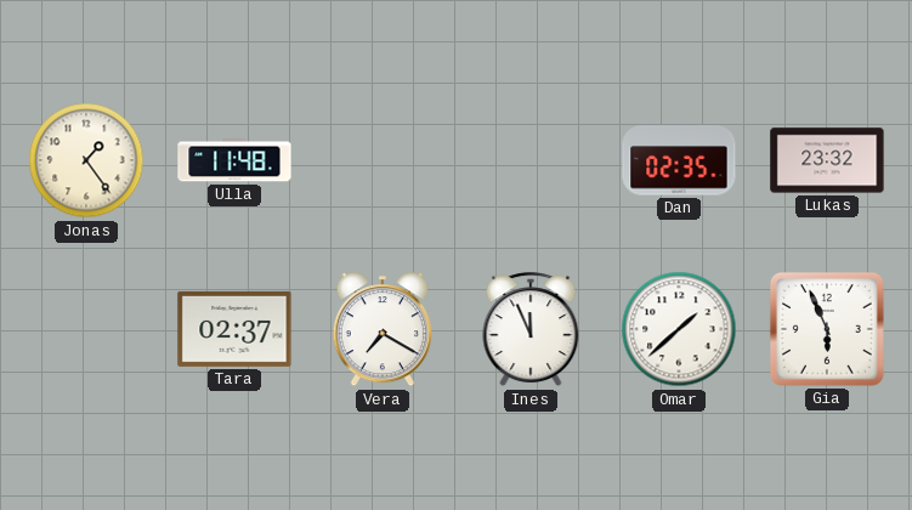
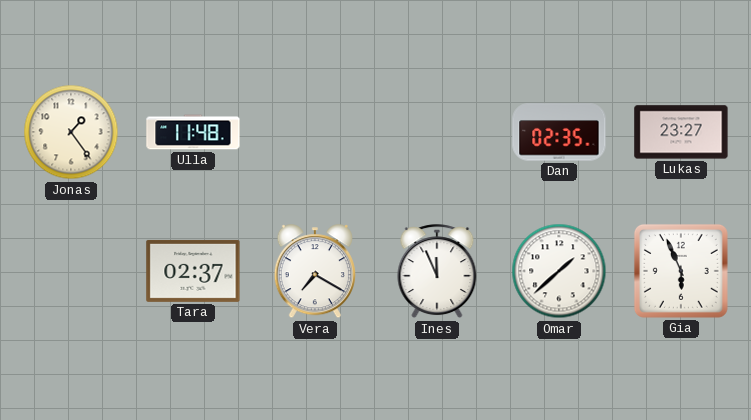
Lukas: 23:32 -> 23:27
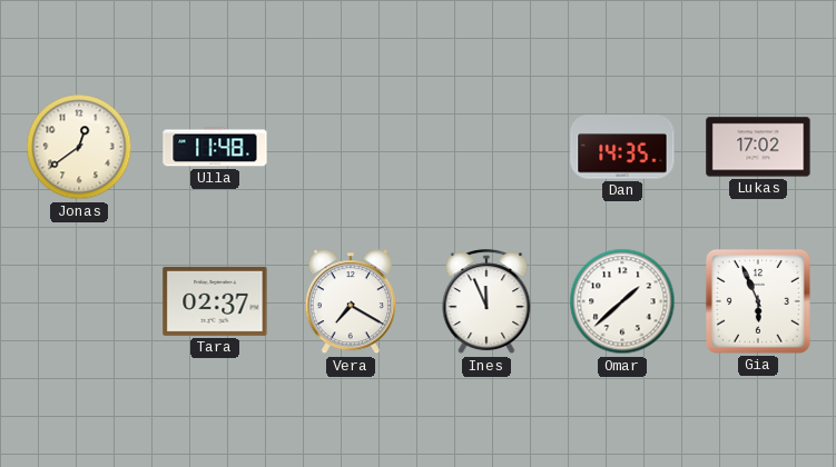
Jonas: 1:24 -> 12:39
Dan: 02:35 -> 14:35
Lukas: 23:27 -> 17:02
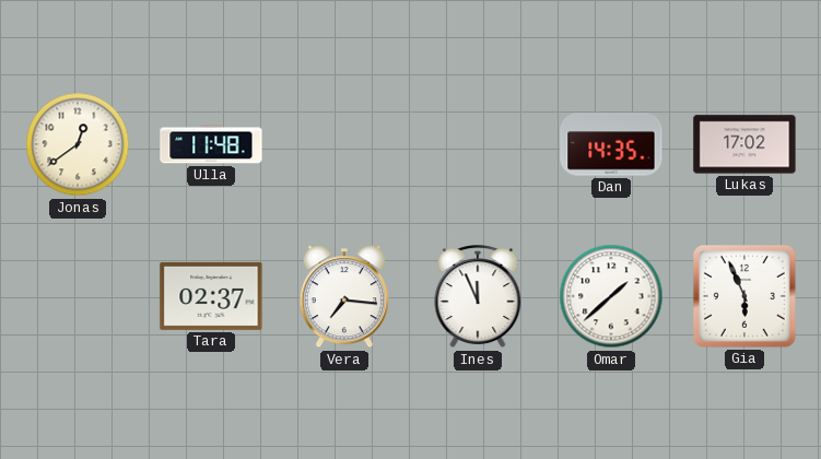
Vera: 7:20 -> 7:16
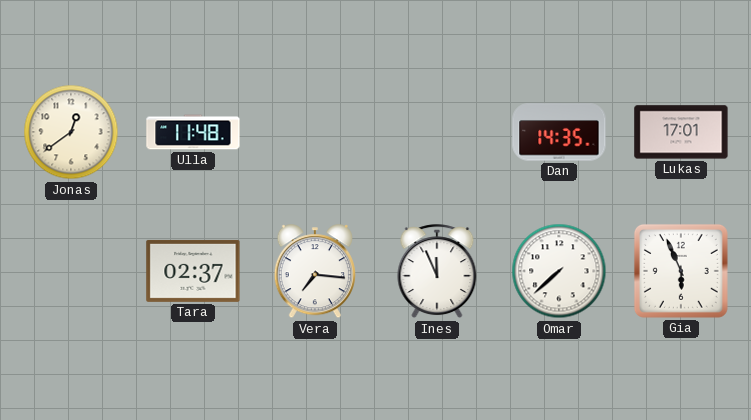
Lukas: 17:02 -> 17:01
Omar: 1:38 -> 7:38
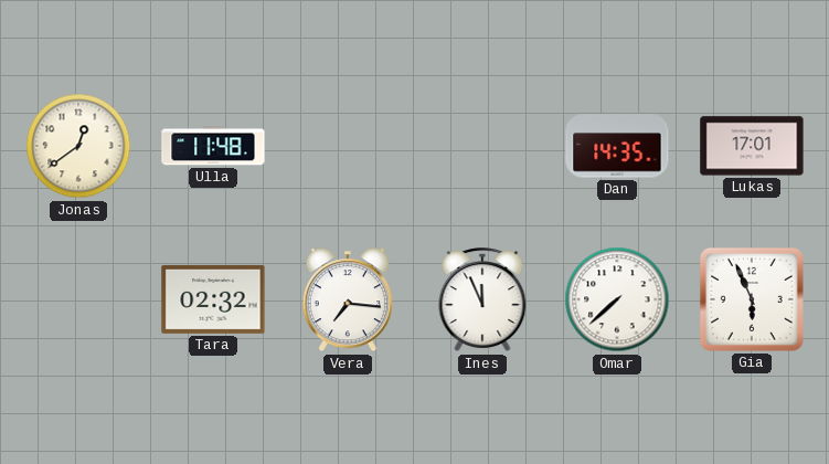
Tara: 02:37 -> 02:32
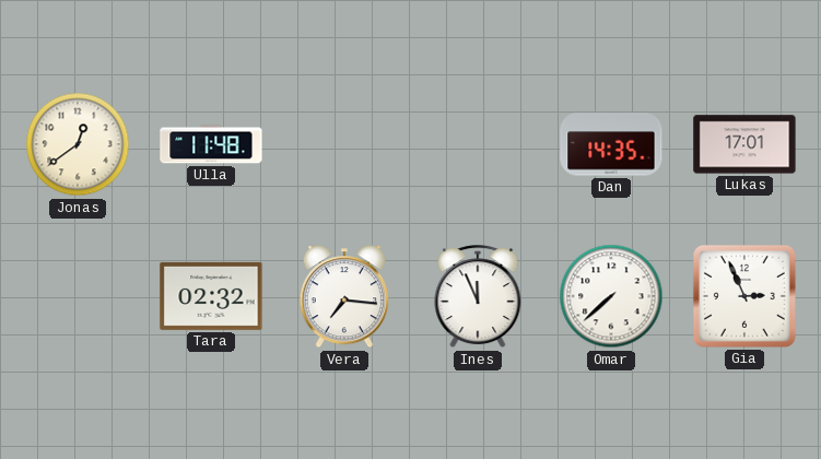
Gia: 5:56 -> 2:56
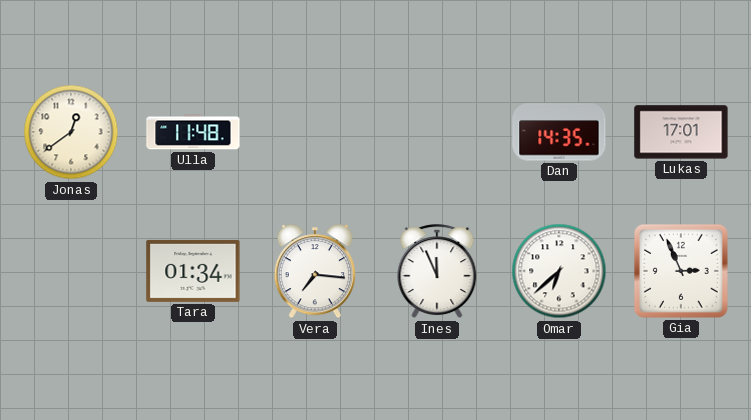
Tara: 02:32 -> 01:34
Omar: 7:38 -> 6:38
